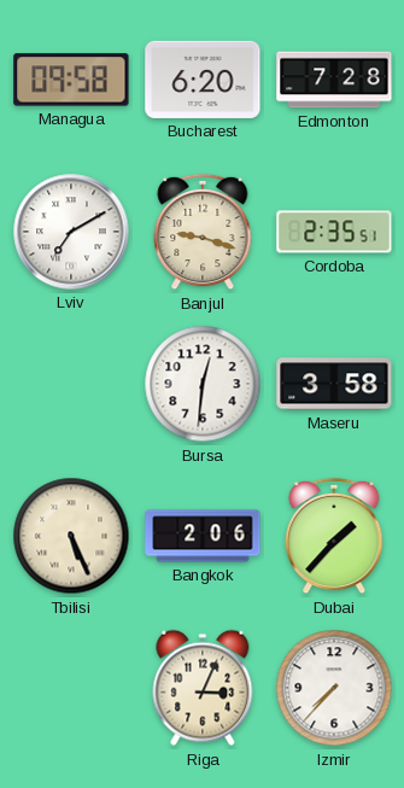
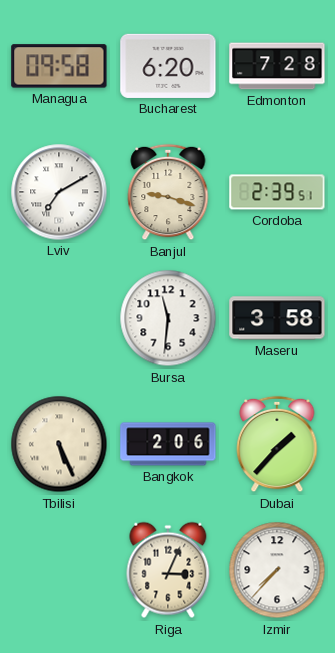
Cordoba: 2:35 -> 2:39
Bursa: 12:31 -> 11:31
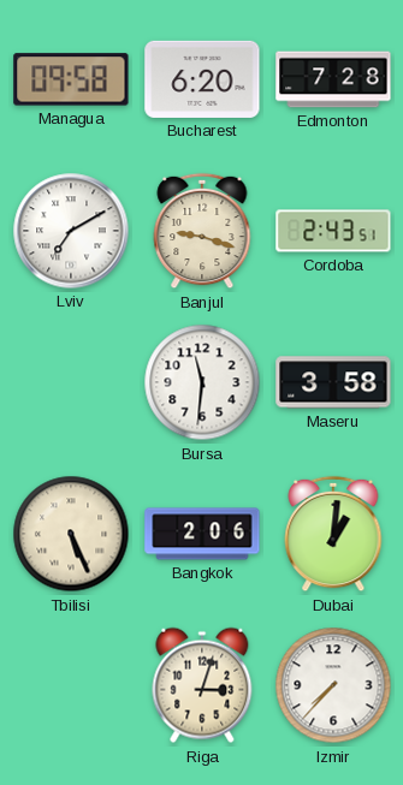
Cordoba: 2:39 -> 2:43
Dubai: 1:37 -> 1:01
Riga: 3:04 -> 3:03
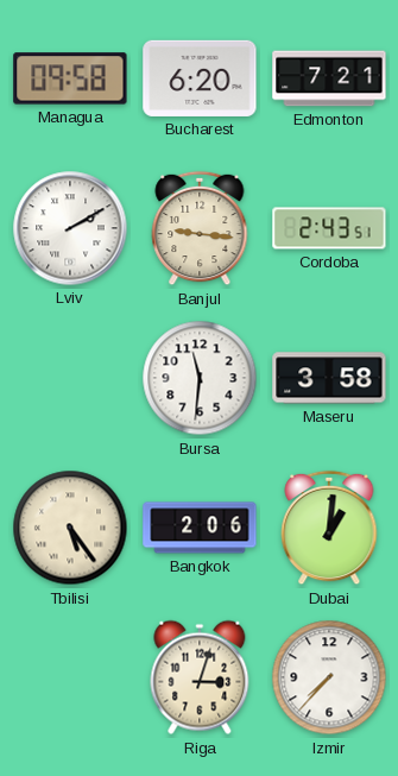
Edmonton: 7:28 -> 7:21
Lviv: 7:10 -> 2:10
Banjul: 9:18 -> 9:16
Tbilisi: 5:26 -> 5:24
